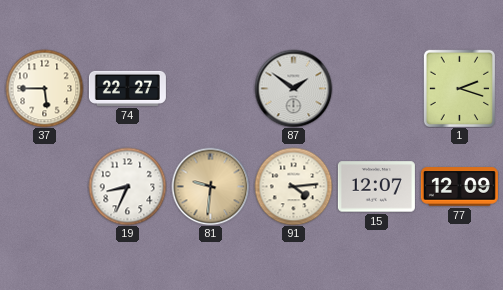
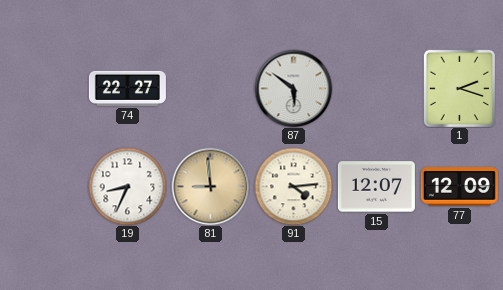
37: 5:45 -> none
87: 1:51 -> 5:51
81: 9:31 -> 8:59
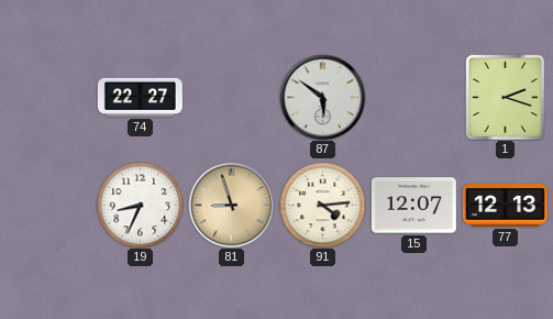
81: 8:59 -> 8:57
77: 12:09 -> 12:13
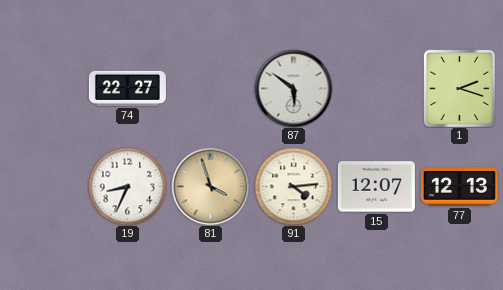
81: 8:57 -> 3:57
